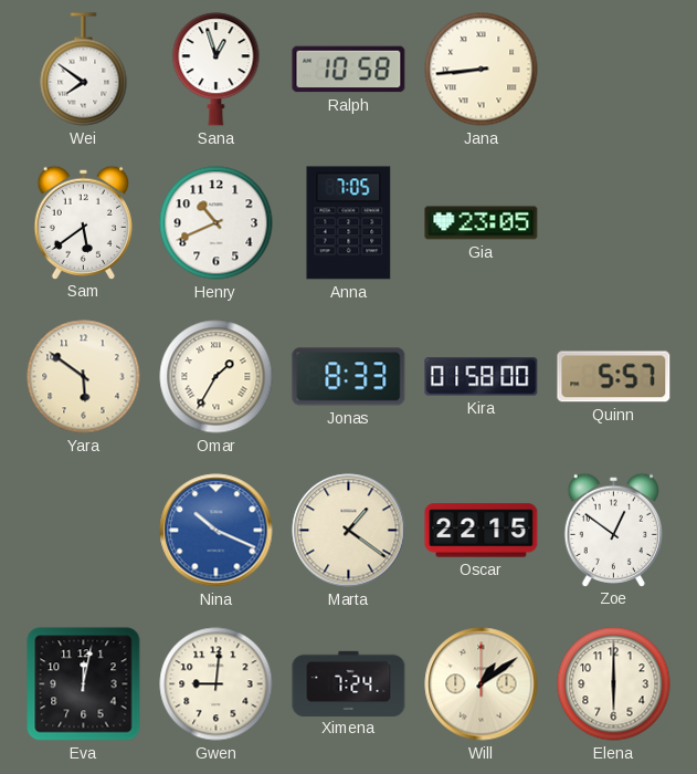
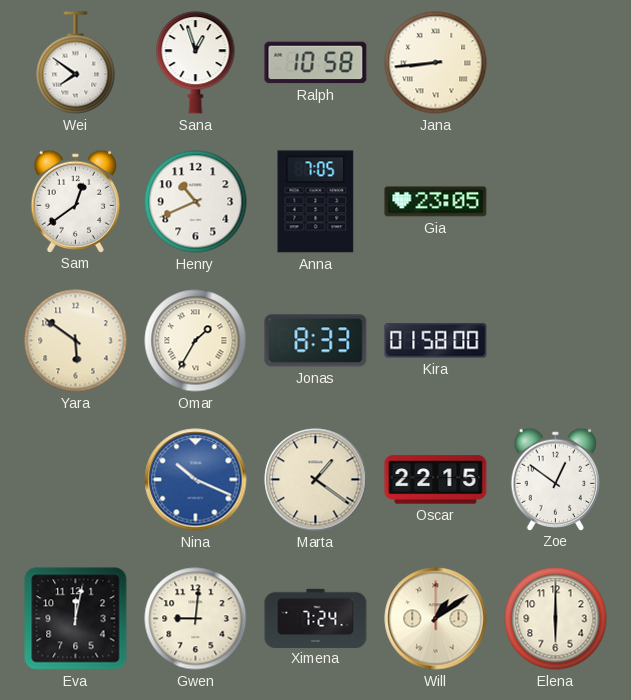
Sam: 5:39 -> 12:39
Quinn: 5:57 -> none
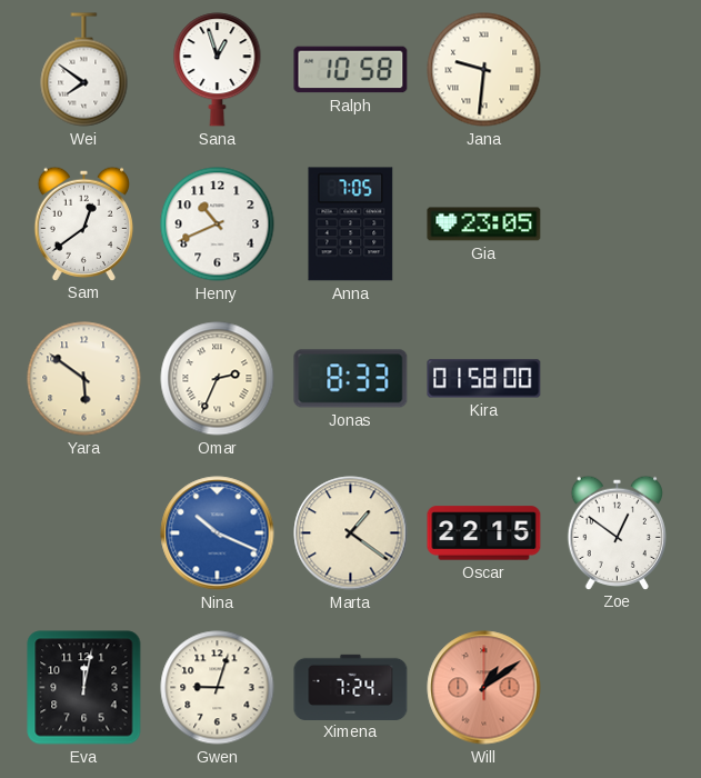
Jana: 8:44 -> 9:31
Omar: 1:35 -> 2:34
Gwen: 9:01 -> 9:03
Will dial: cream -> salmon
Elena: 6:00 -> none
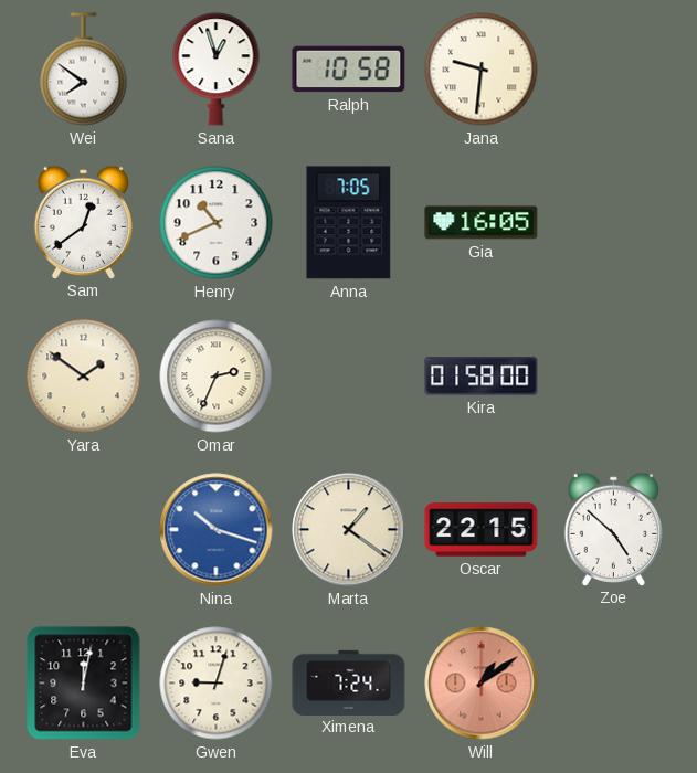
Gia: 23:05 -> 16:05
Yara: 5:51 -> 1:51
Jonas: 8:33 -> none
Nina: 10:19 -> 10:18
Zoe: 12:51 -> 4:52
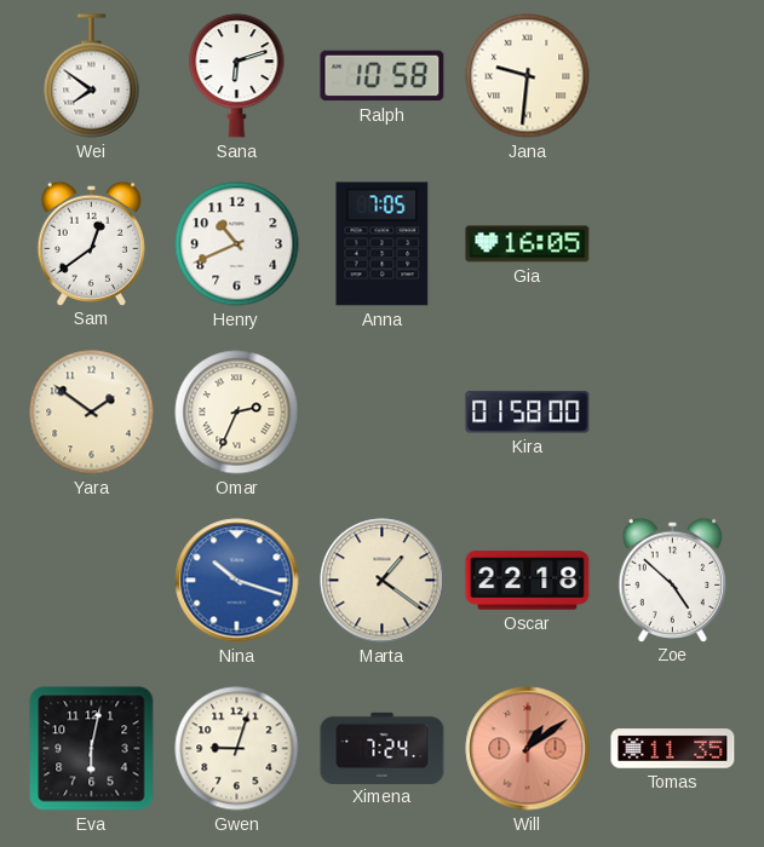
Sana: 12:57 -> 6:12
Oscar: 22:15 -> 22:18
Eva: 12:02 -> 6:02
Tomas: none -> 11:35
